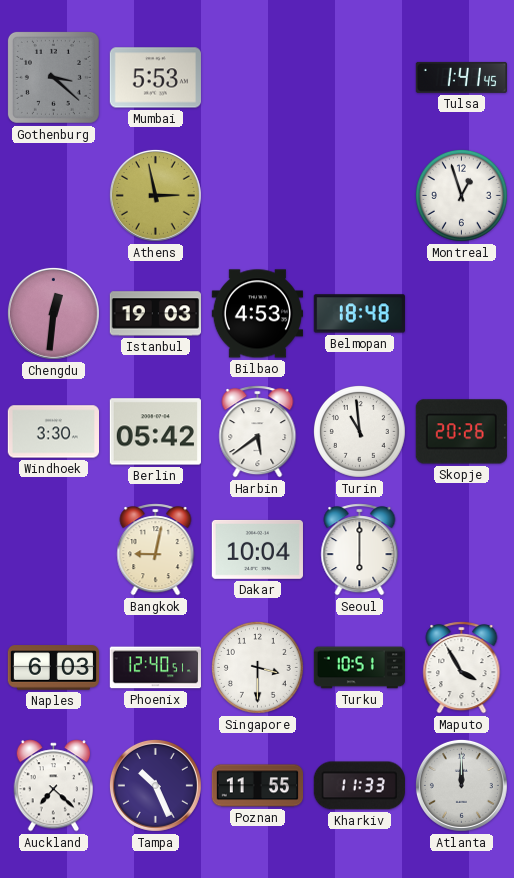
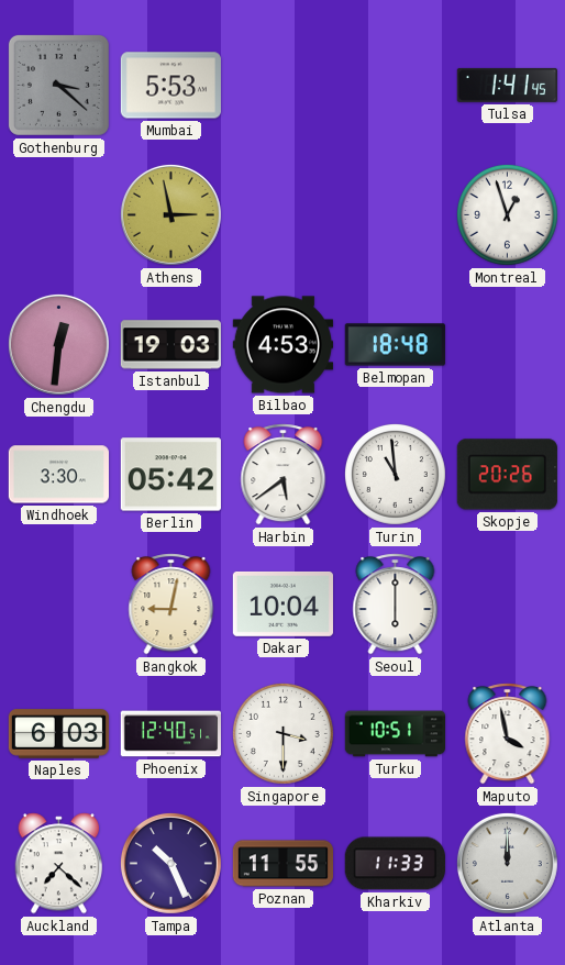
Maputo: 3:55 -> 3:58
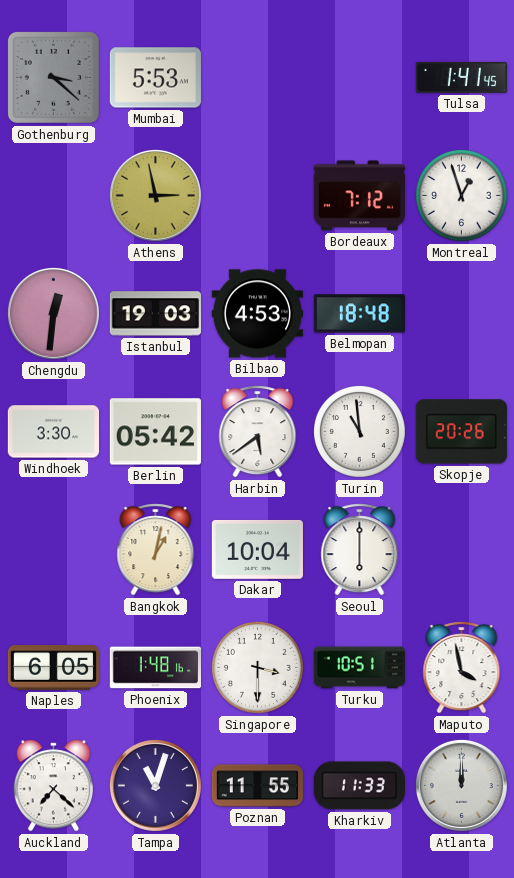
Bordeaux: none -> 7:12
Bangkok: 9:02 -> 1:02
Naples: 6:03 -> 6:05
Phoenix: 12:40 -> 1:48
Tampa: 10:26 -> 11:03
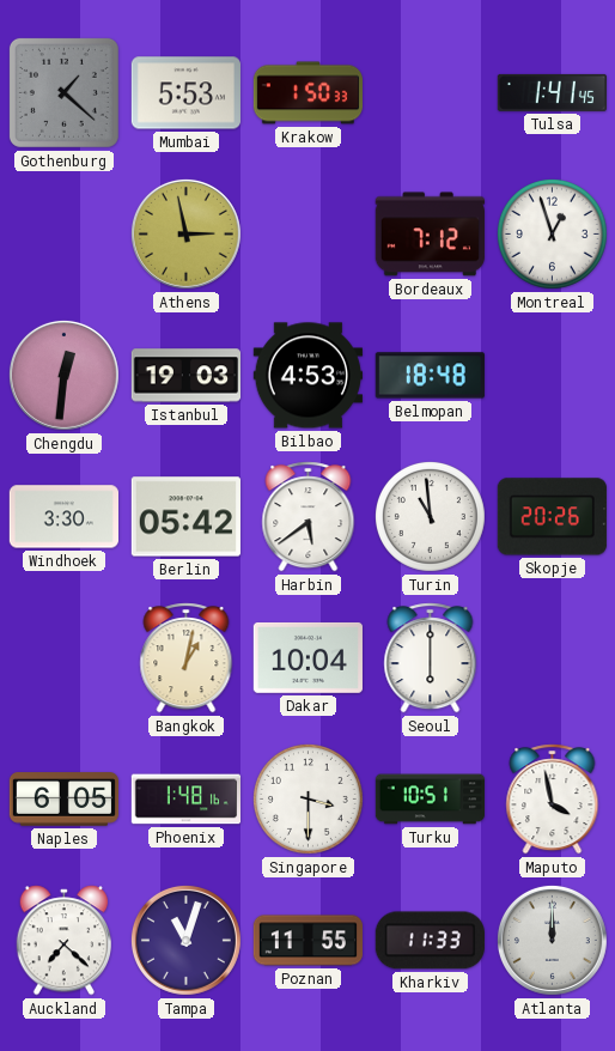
Gothenburg: 3:22 -> 1:22
Krakow: none -> 1:50
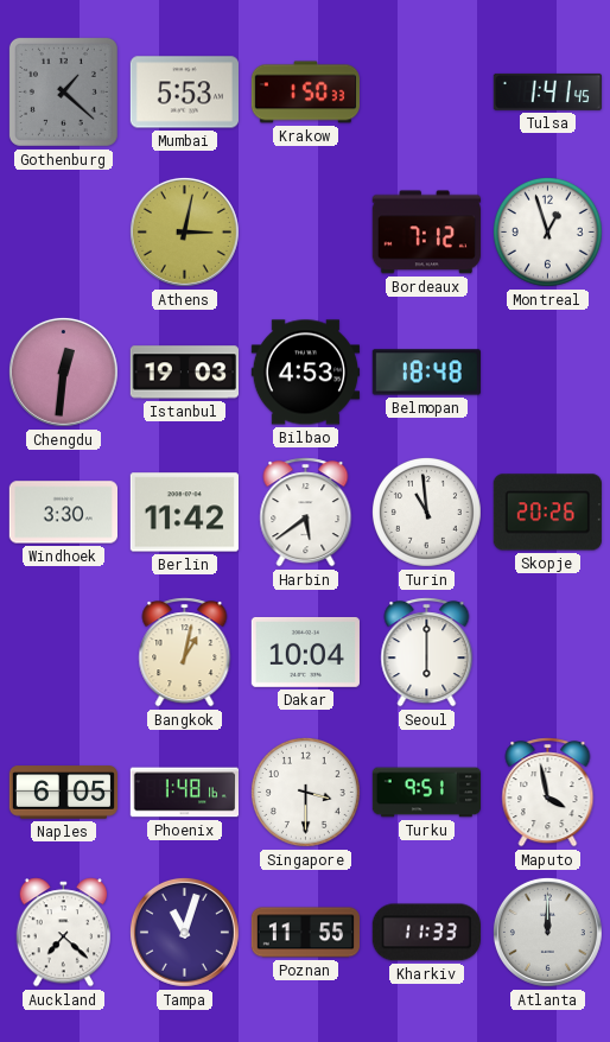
Athens: 2:58 -> 3:02
Berlin: 05:42 -> 11:42
Turku: 10:51 -> 9:51
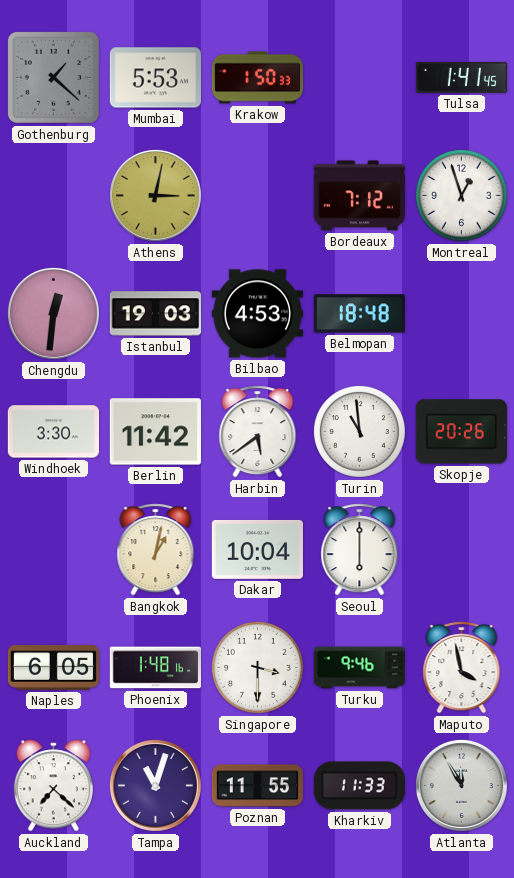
Turku: 9:51 -> 9:46
Atlanta: 12:00 -> 11:55
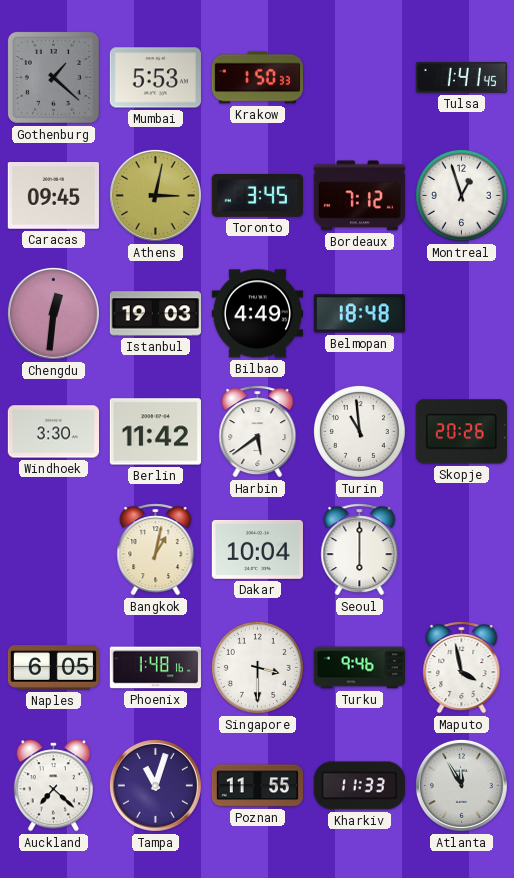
Caracas: none -> 09:45
Toronto: none -> 3:45
Bilbao: 4:53 -> 4:49
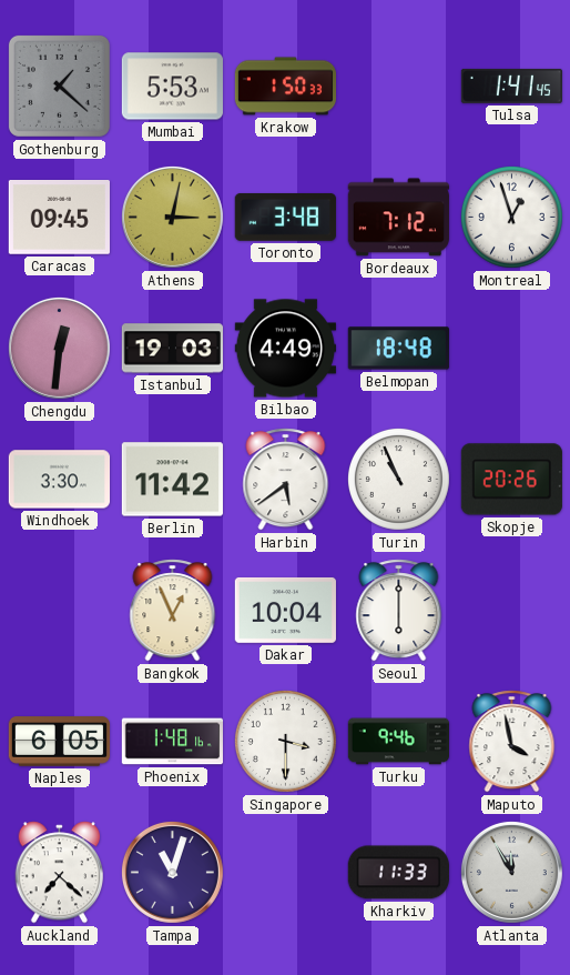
Toronto: 3:45 -> 3:48
Turin: 10:59 -> 10:56
Bangkok: 1:02 -> 12:56
Poznan: 11:55 -> none
